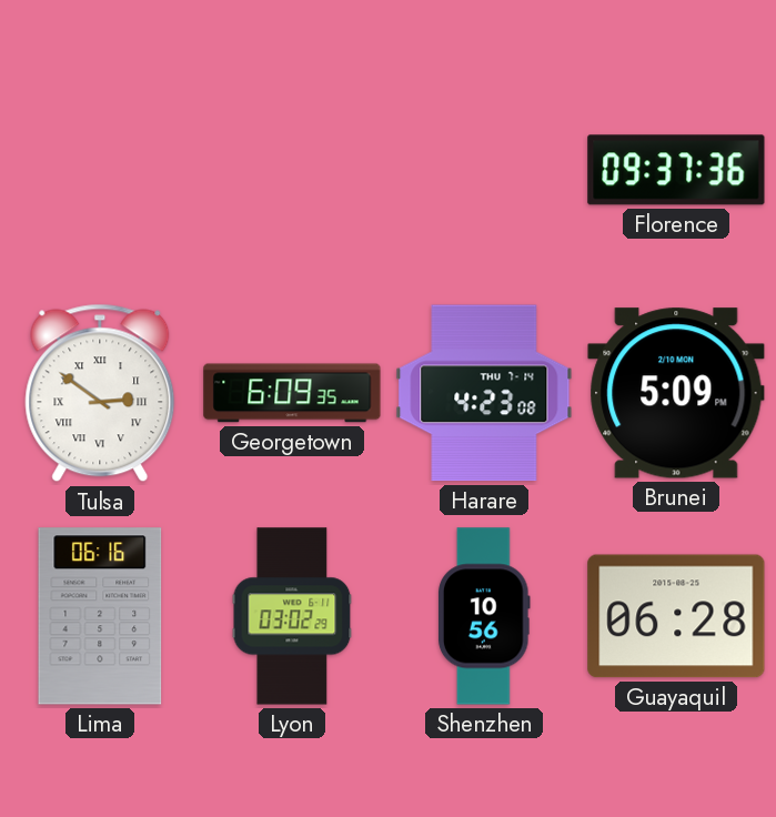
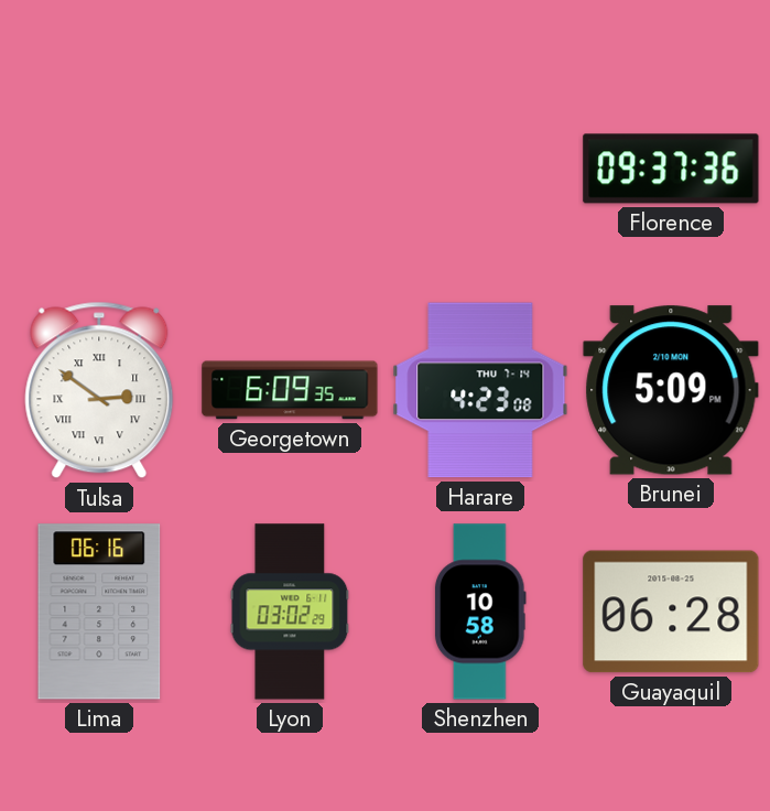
Shenzhen: 10:56 -> 10:58
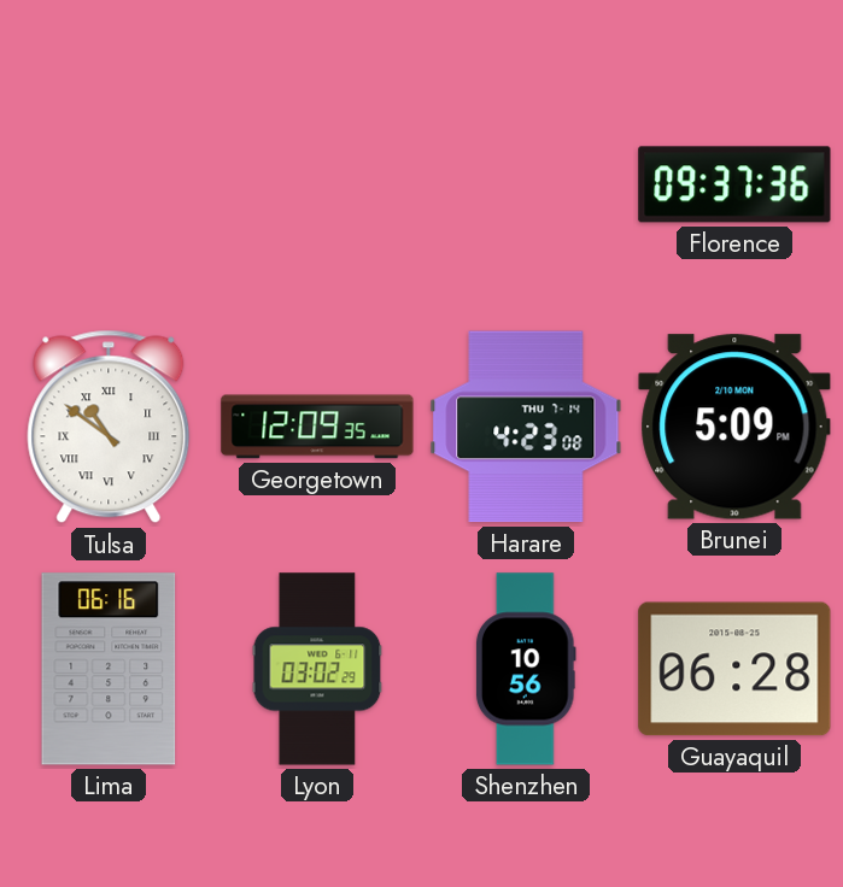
Tulsa: 2:51 -> 10:51
Georgetown: 6:09 -> 12:09
Shenzhen: 10:58 -> 10:56
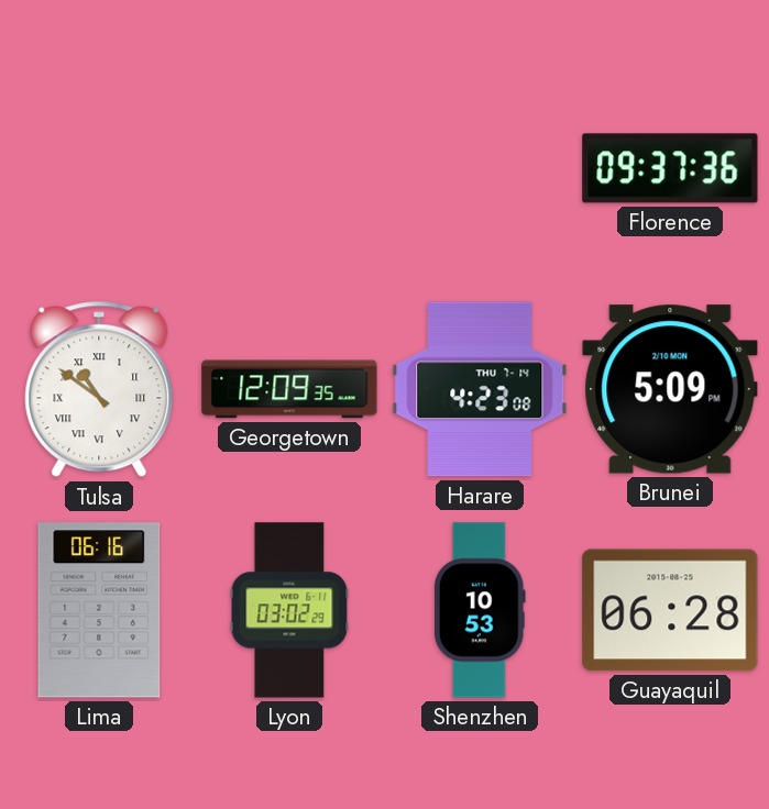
Shenzhen: 10:56 -> 10:53
